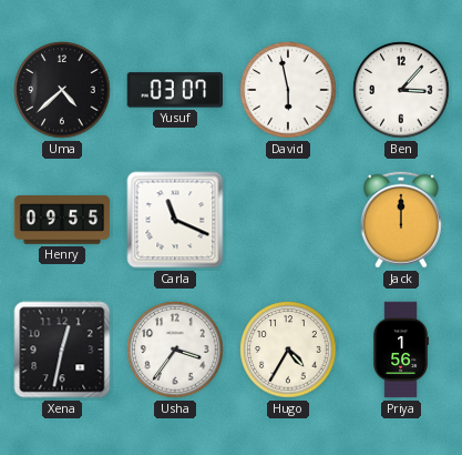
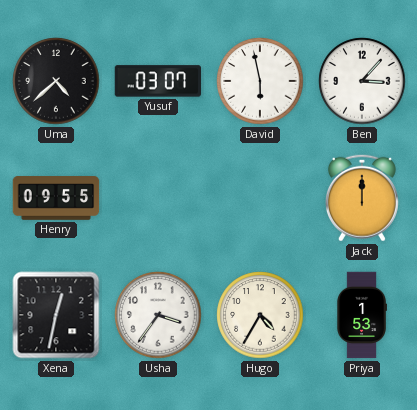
Carla: 11:19 -> none
Priya: 1:56 -> 1:53
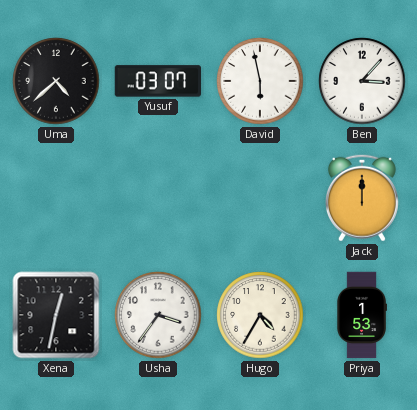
Henry: 09:55 -> none
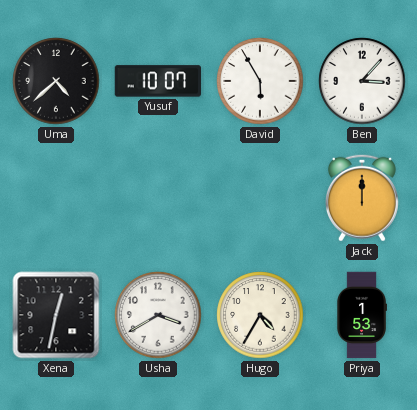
Yusuf: 03:07 -> 10:07
David: 5:58 -> 5:55
Usha: 3:36 -> 3:40
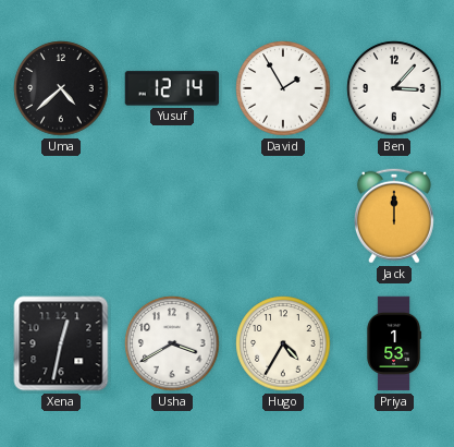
Yusuf: 10:07 -> 12:14
David: 5:55 -> 1:55
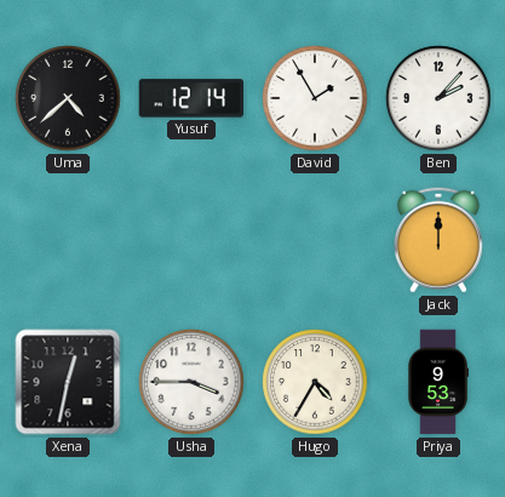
Ben: 3:07 -> 2:07
Usha: 3:40 -> 3:45
Priya: 1:53 -> 9:53
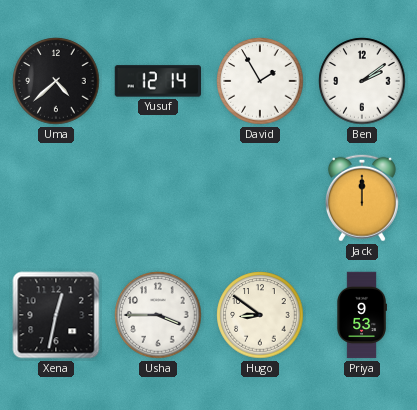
Ben: 2:07 -> 2:09
Hugo: 4:35 -> 8:51
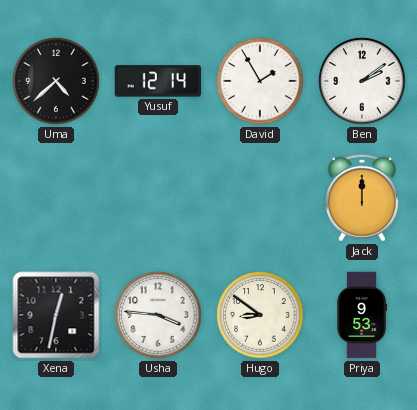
Usha: 3:45 -> 3:46
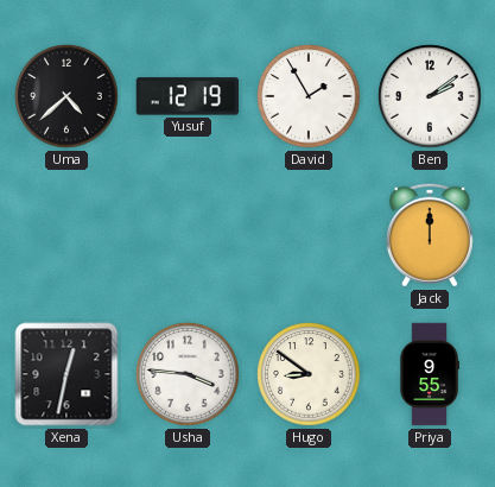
Yusuf: 12:14 -> 12:19
Priya: 9:53 -> 9:55
